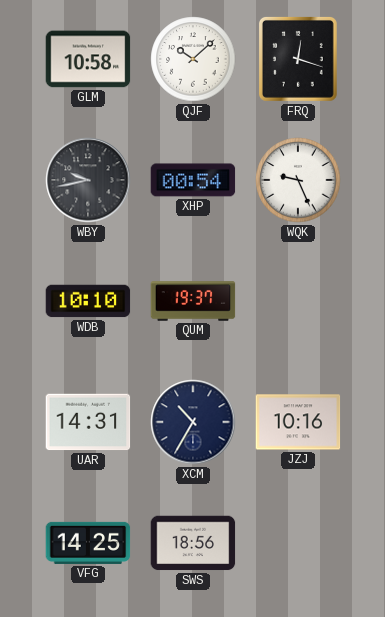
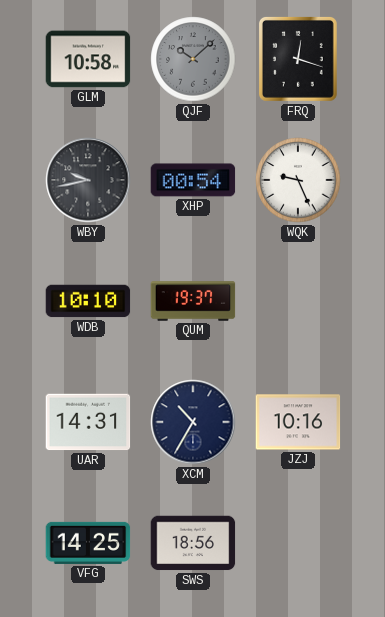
QJF dial: white -> grey
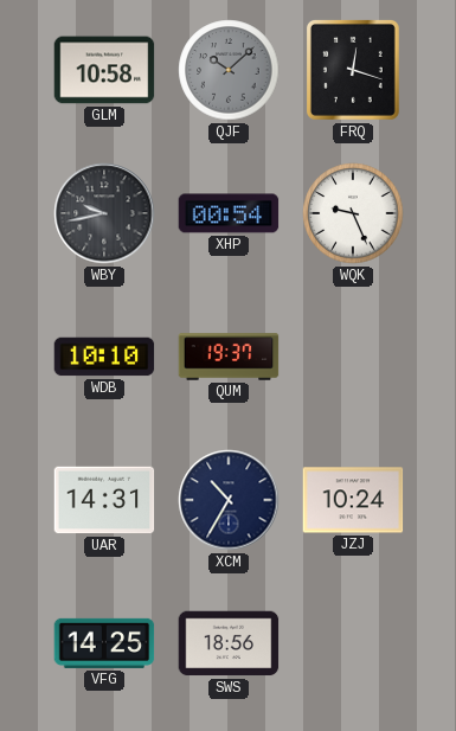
JZJ: 10:16 -> 10:24
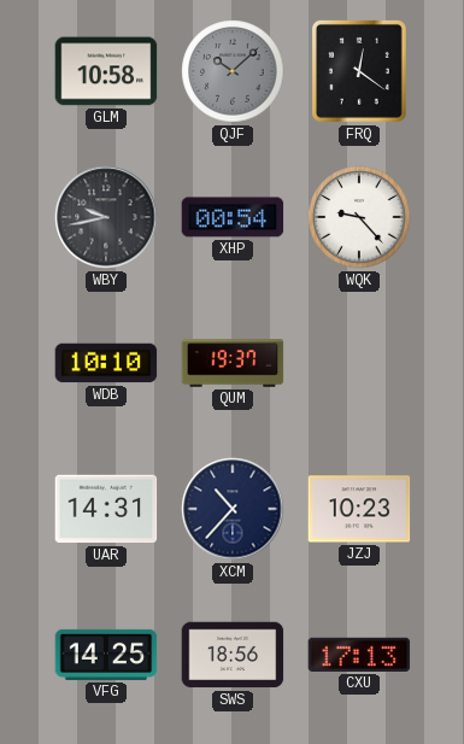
FRQ: 12:18 -> 12:21
WQK: 9:26 -> 9:23
XCM: 10:35 -> 10:37
JZJ: 10:24 -> 10:23
CXU: none -> 17:13
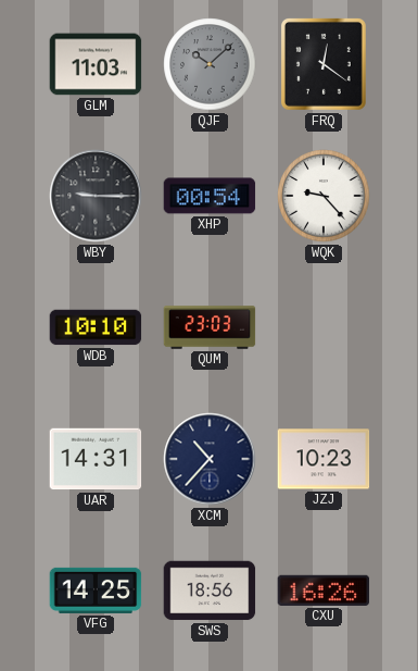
GLM: 10:58 -> 11:03
WBY: 9:43 -> 9:15
QUM: 19:37 -> 23:03
CXU: 17:13 -> 16:26
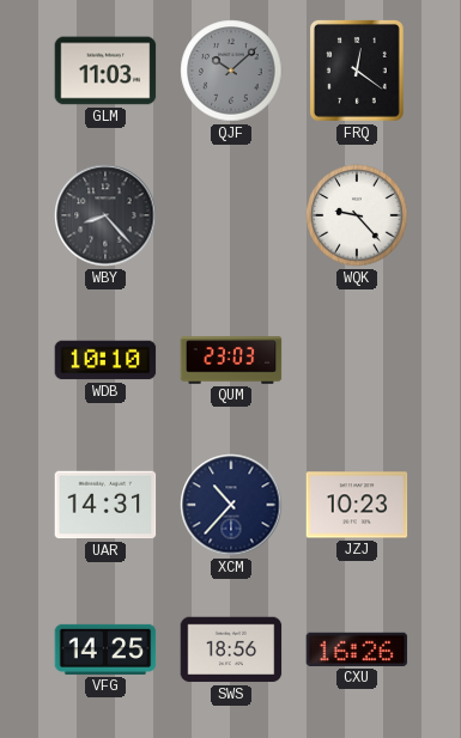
WBY: 9:15 -> 8:23
XHP: 00:54 -> none
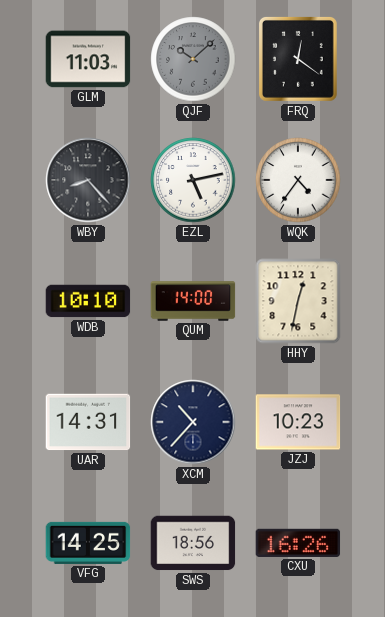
EZL: none -> 5:13
WQK: 9:23 -> 4:36
QUM: 23:03 -> 14:00
HHY: none -> 12:32
